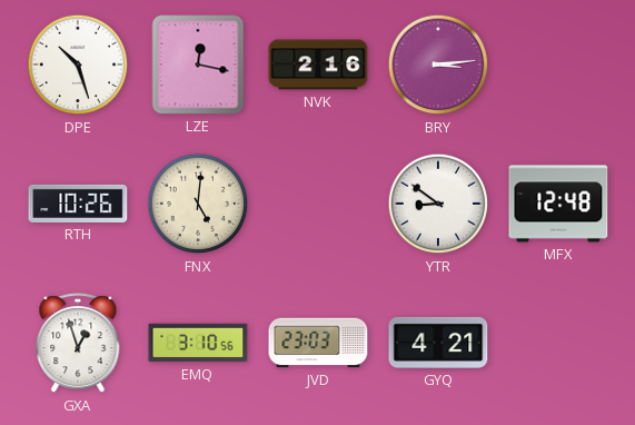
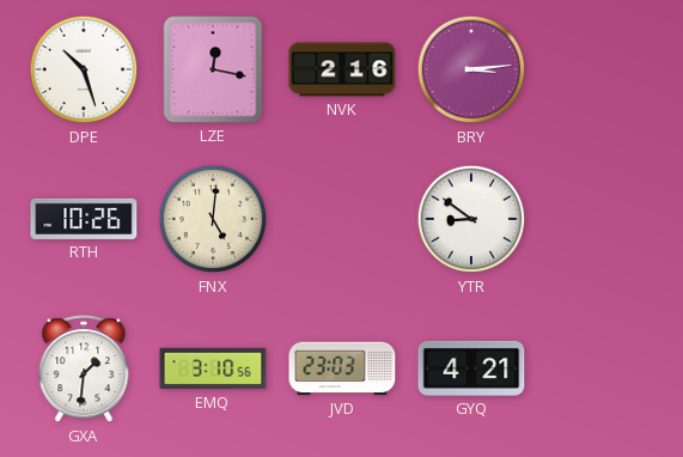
MFX: 12:48 -> none
GXA: 12:57 -> 1:31
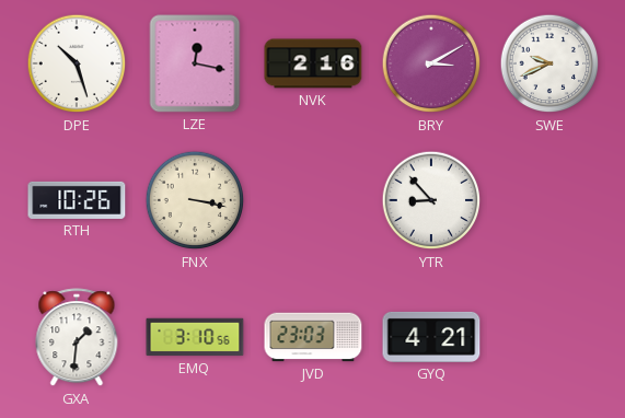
BRY: 3:14 -> 3:10
SWE: none -> 9:41
FNX: 5:01 -> 3:17
YTR: 8:51 -> 8:53
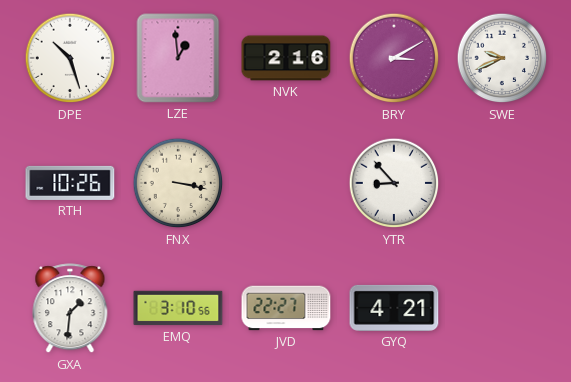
LZE: 12:17 -> 12:59
JVD: 23:03 -> 22:27
